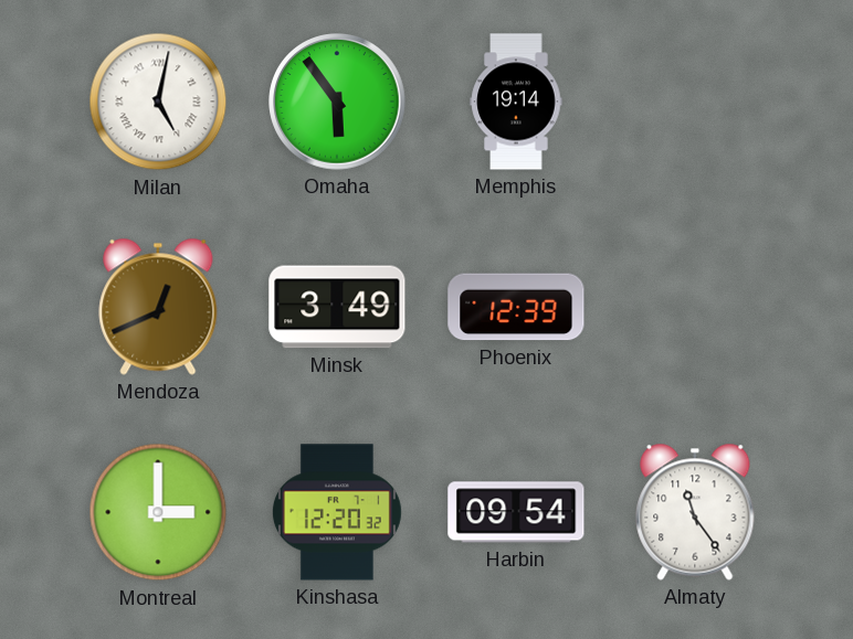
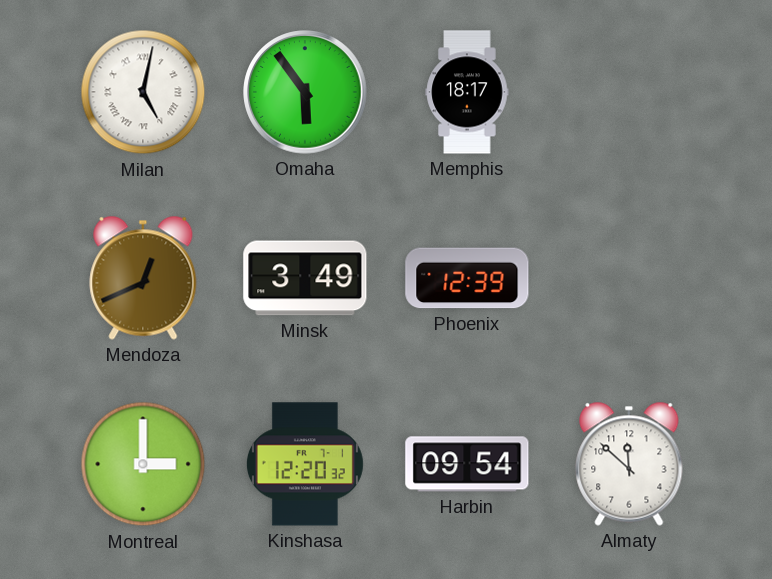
Memphis: 19:14 -> 18:17
Almaty: 11:24 -> 11:52
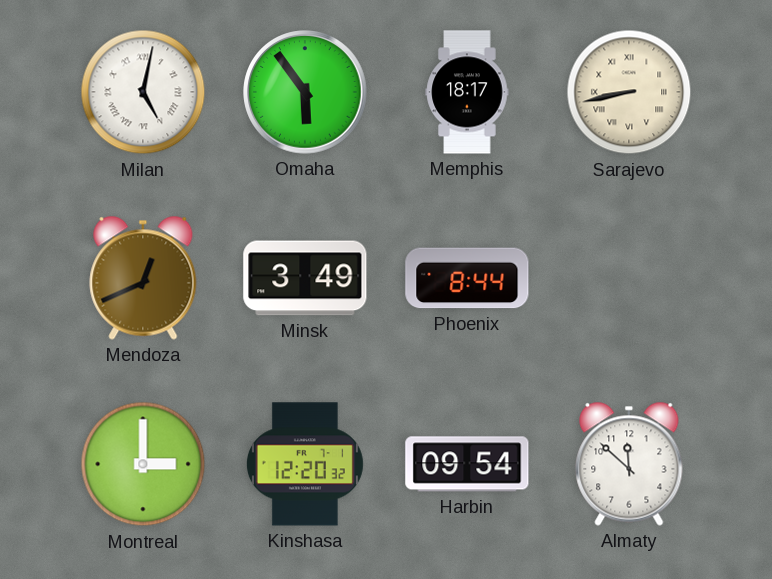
Sarajevo: none -> 8:43
Phoenix: 12:39 -> 8:44
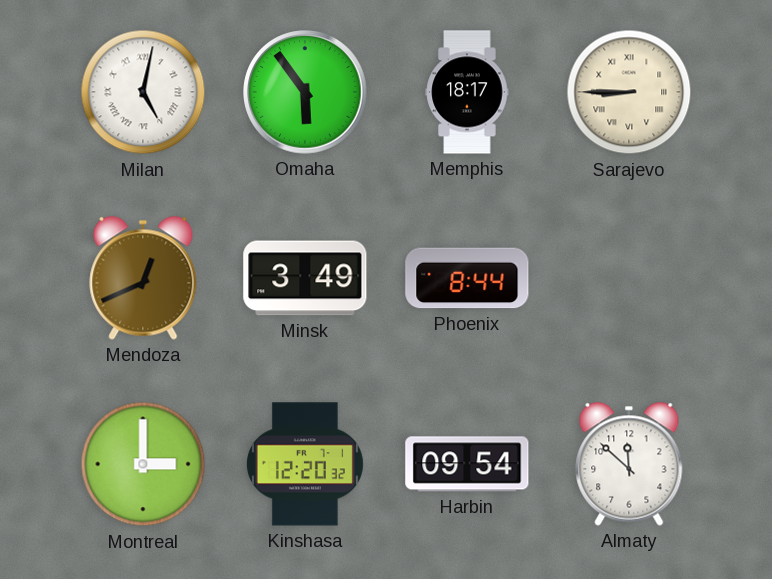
Sarajevo: 8:43 -> 8:45
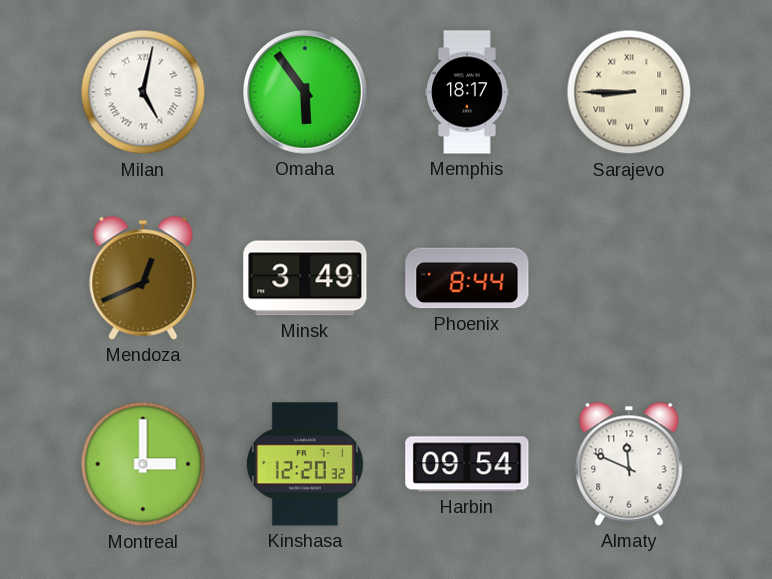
Almaty: 11:52 -> 11:49
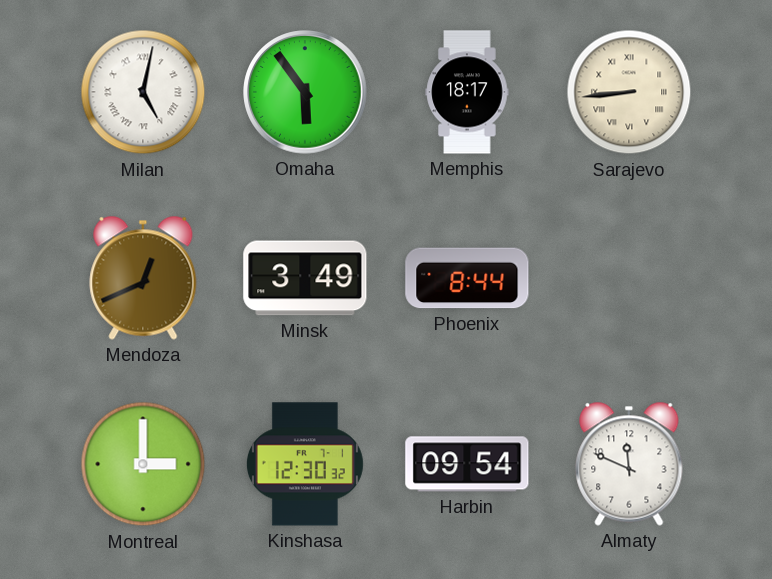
Sarajevo: 8:45 -> 8:44
Kinshasa: 12:20 -> 12:30
